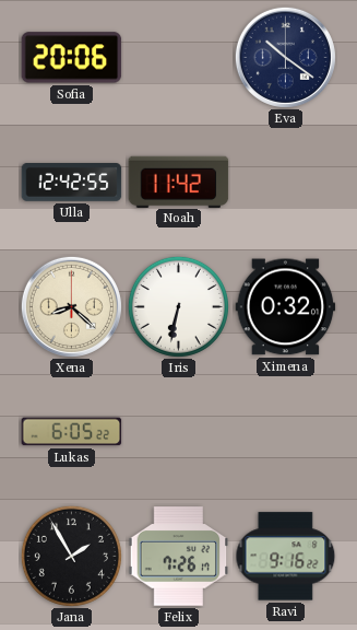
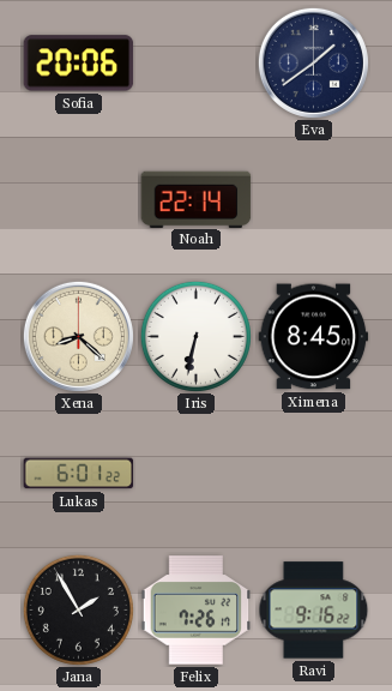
Eva: 10:21 -> 1:39
Ulla: 12:42 -> none
Noah: 11:42 -> 22:14
Ximena: 0:32 -> 8:45
Lukas: 6:05 -> 6:01
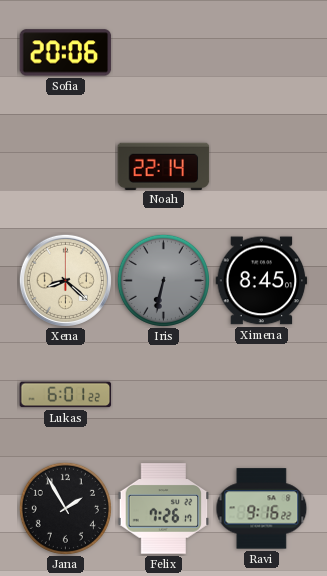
Eva: 1:39 -> none
Iris dial: white -> grey
